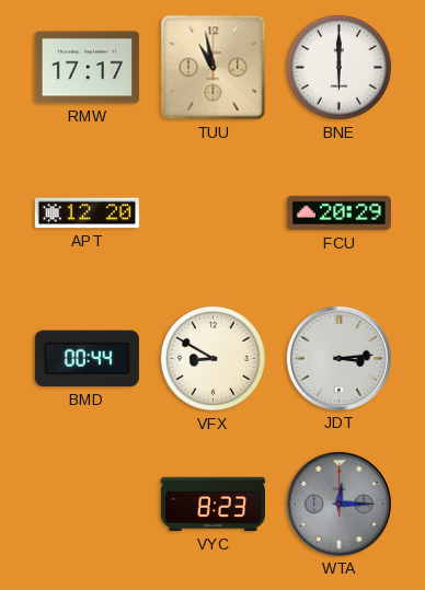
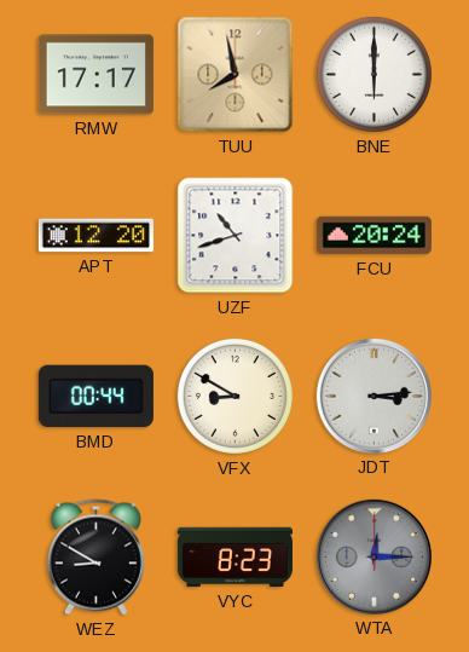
TUU: 10:58 -> 7:58
UZF: none -> 10:42
FCU: 20:29 -> 20:24
WEZ: none -> 8:50
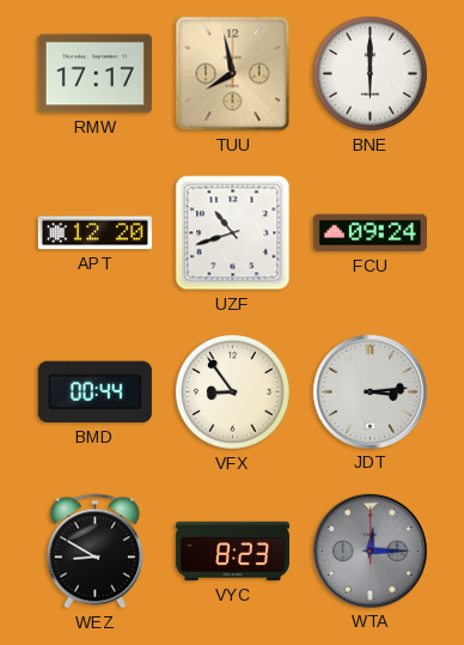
FCU: 20:24 -> 09:24
VFX: 8:50 -> 8:54
